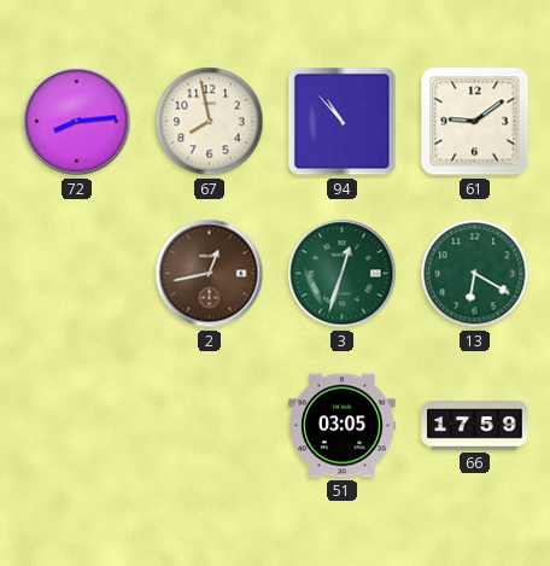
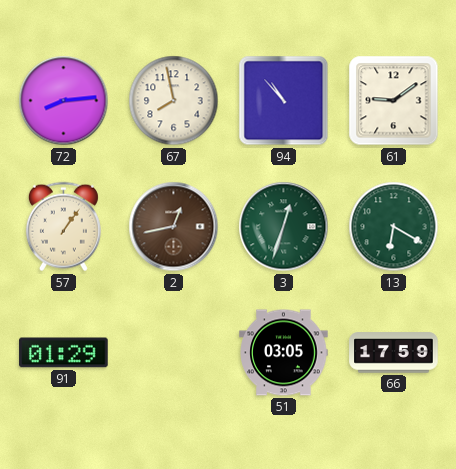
57: none -> 1:06
91: none -> 01:29
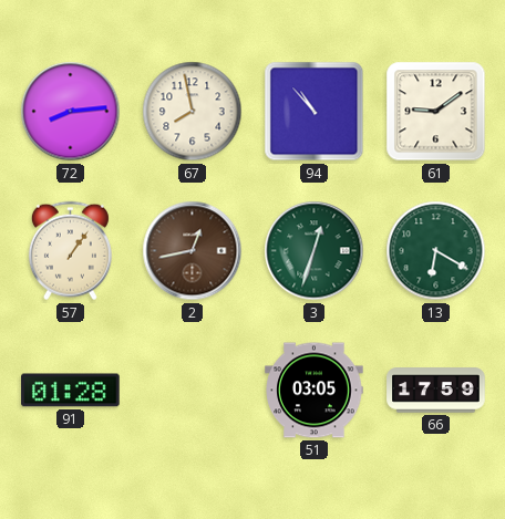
91: 01:29 -> 01:28
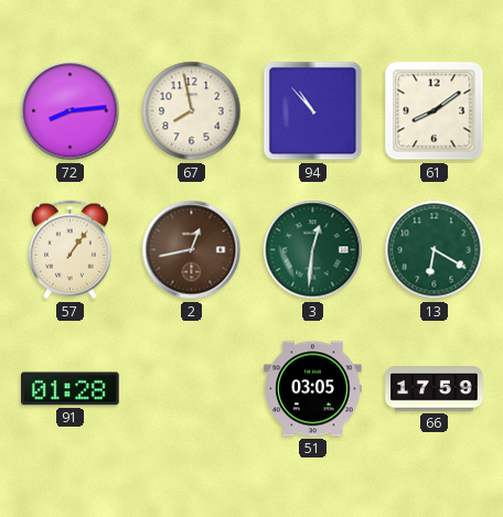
61: 9:09 -> 8:09
3: 12:33 -> 12:31
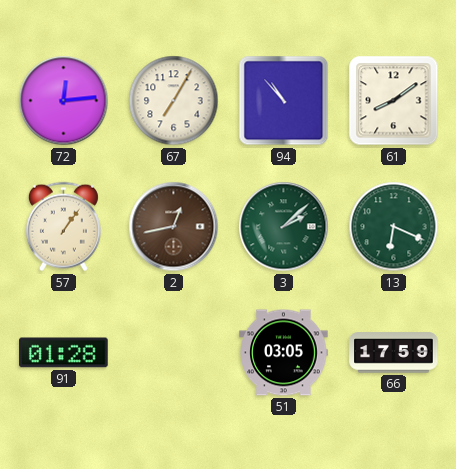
72: 8:14 -> 12:14
67: 7:58 -> 7:05
3: 12:31 -> 2:08
13: 6:20 -> 6:19
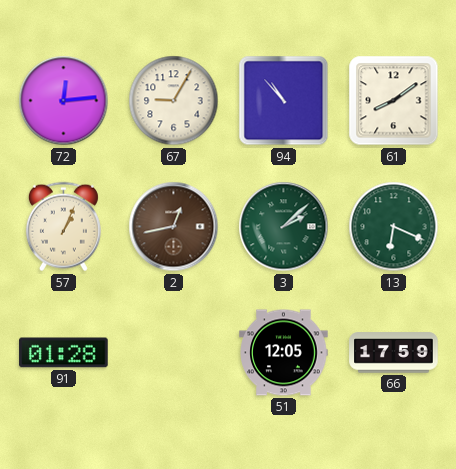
67: 7:05 -> 9:05
57: 1:06 -> 1:04
51: 03:05 -> 12:05
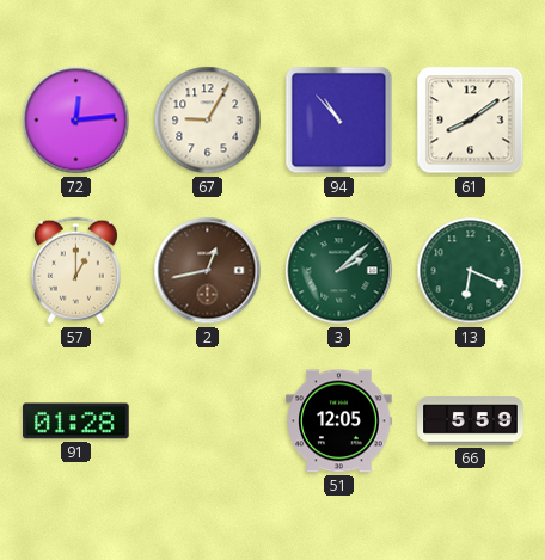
57: 1:04 -> 1:00
66: 17:59 -> 5:59
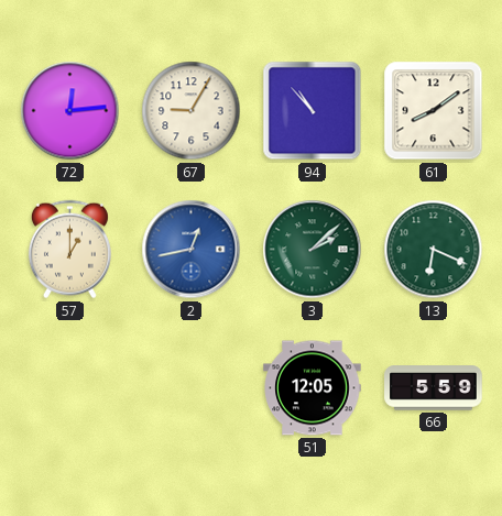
2 dial: brown -> blue
91: 01:28 -> none
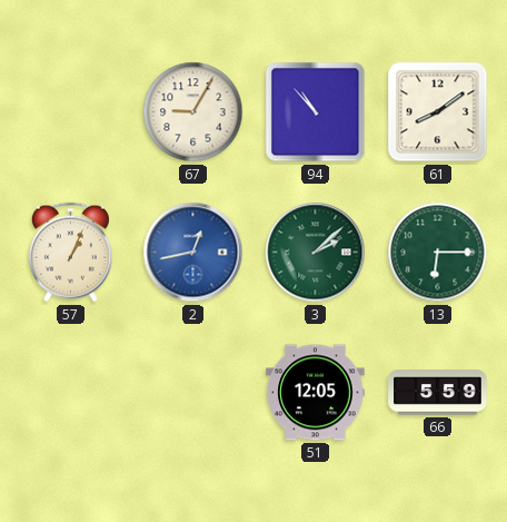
72: 12:14 -> none
57: 1:00 -> 1:04
13: 6:19 -> 6:15
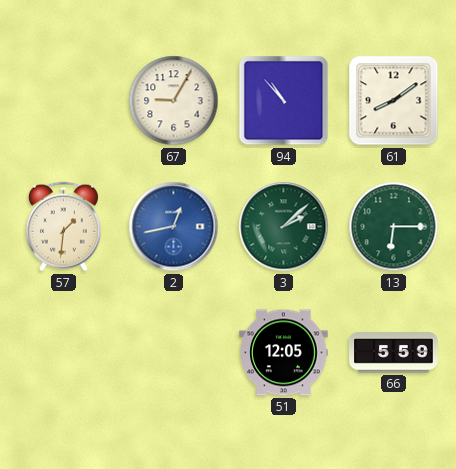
57: 1:04 -> 1:31
